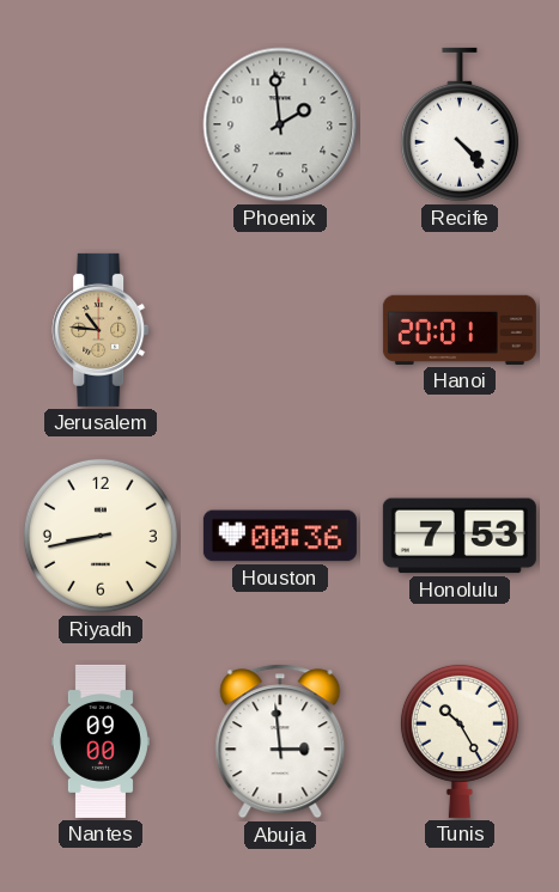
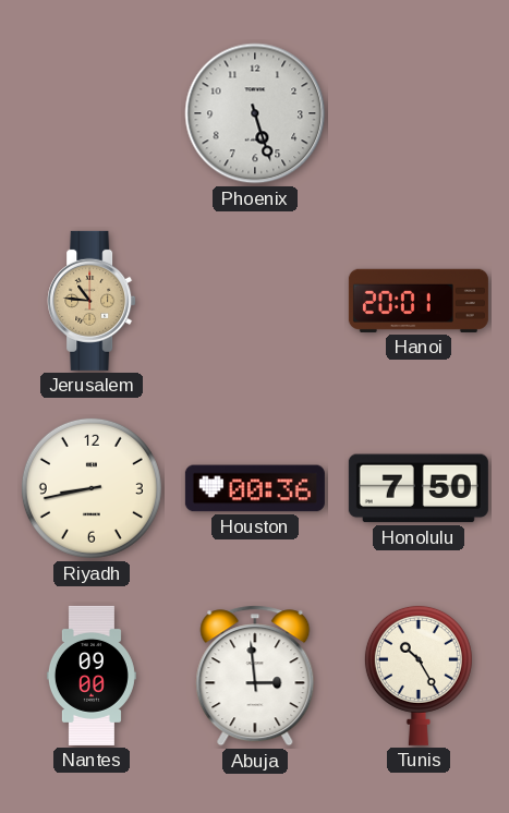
Phoenix: 1:59 -> 5:27
Recife: 4:23 -> none
Honolulu: 7:53 -> 7:50
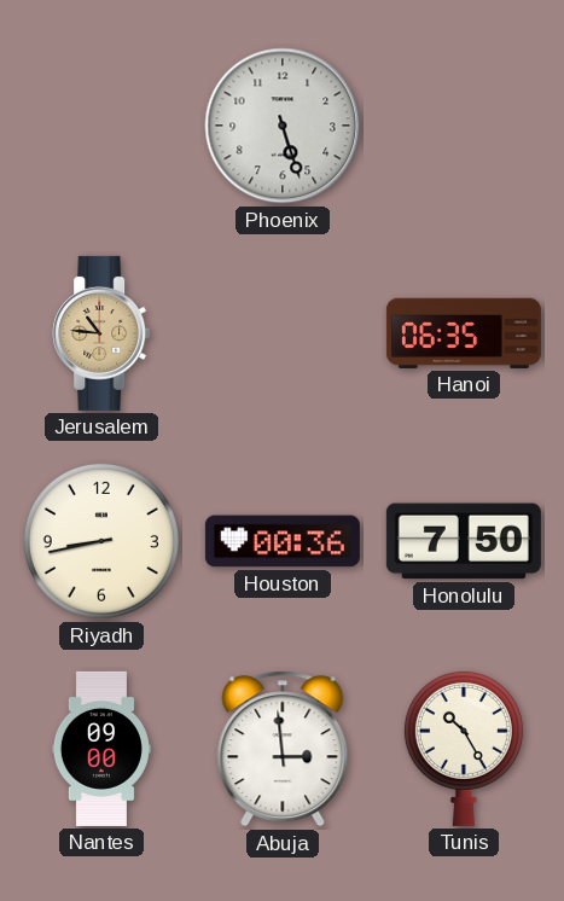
Hanoi: 20:01 -> 06:35
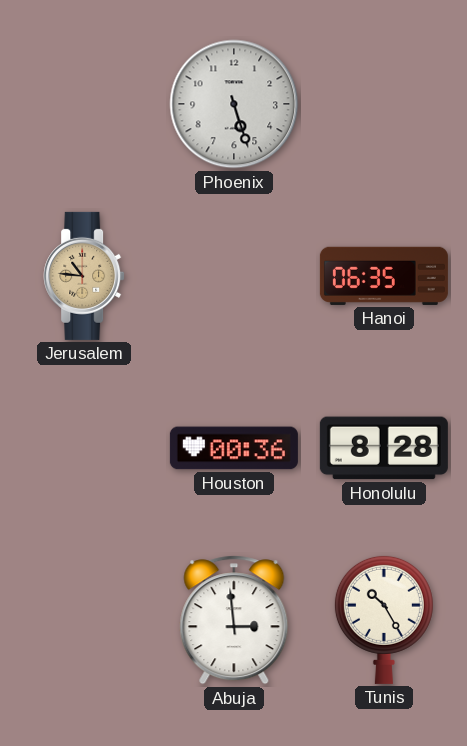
Riyadh: 8:43 -> none
Honolulu: 7:50 -> 8:28
Nantes: 09:00 -> none
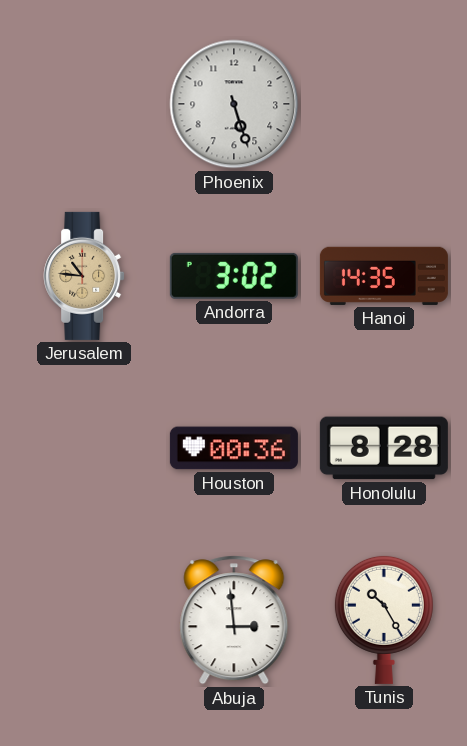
Andorra: none -> 3:02
Hanoi: 06:35 -> 14:35
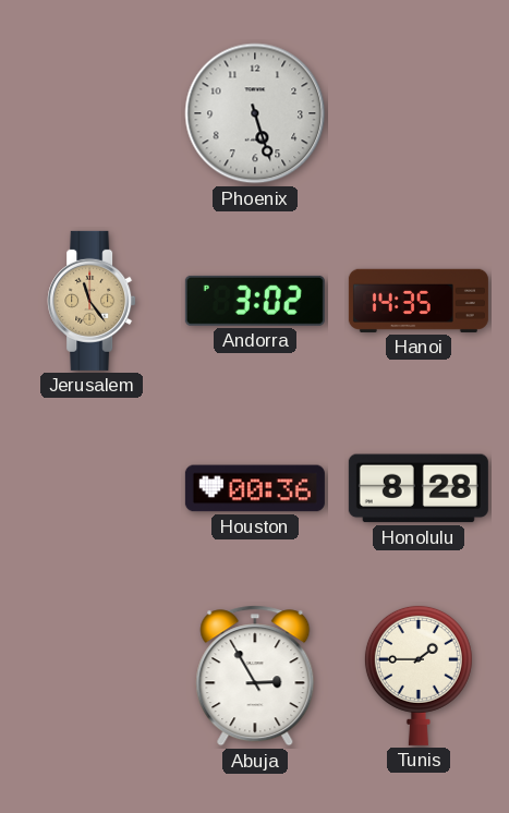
Jerusalem: 10:46 -> 11:24
Abuja: 2:59 -> 2:55
Tunis: 10:25 -> 1:45
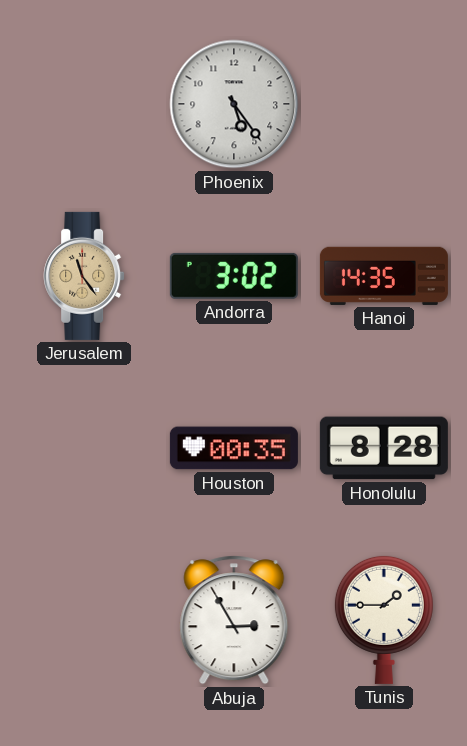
Phoenix: 5:27 -> 5:24
Houston: 00:36 -> 00:35
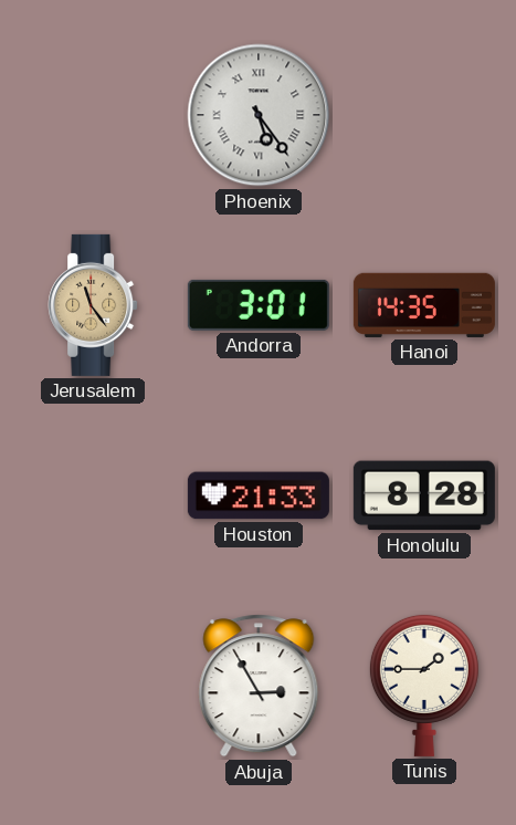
Phoenix numerals: Arabic -> Roman
Andorra: 3:02 -> 3:01
Houston: 00:35 -> 21:33
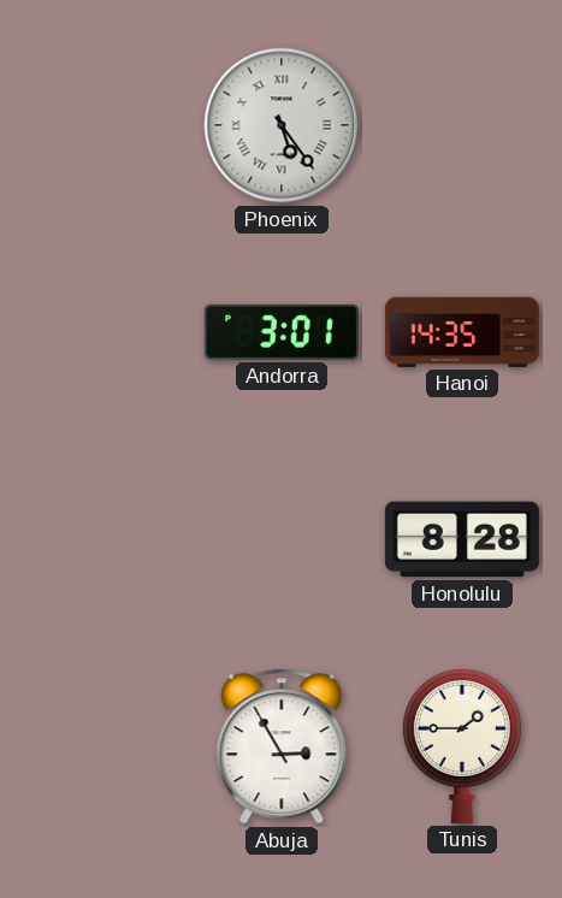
Jerusalem: 11:24 -> none
Houston: 21:33 -> none
